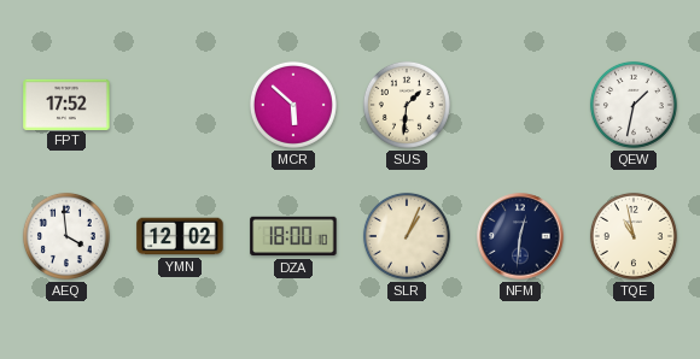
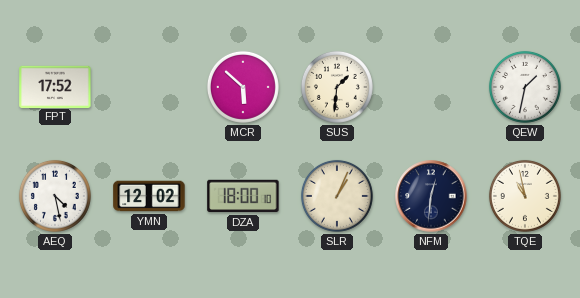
AEQ: 3:59 -> 4:28
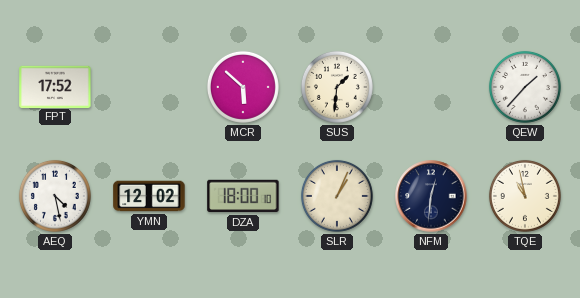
QEW: 1:32 -> 1:37
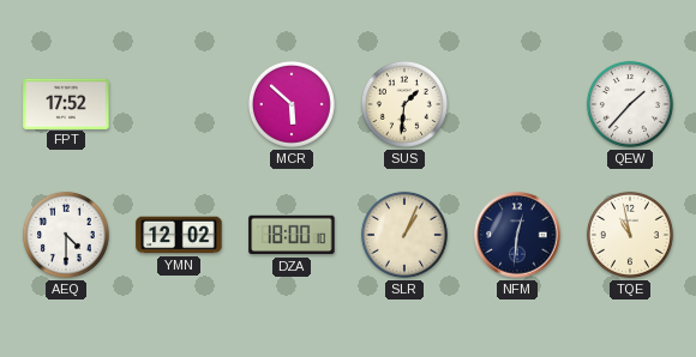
AEQ: 4:28 -> 4:30
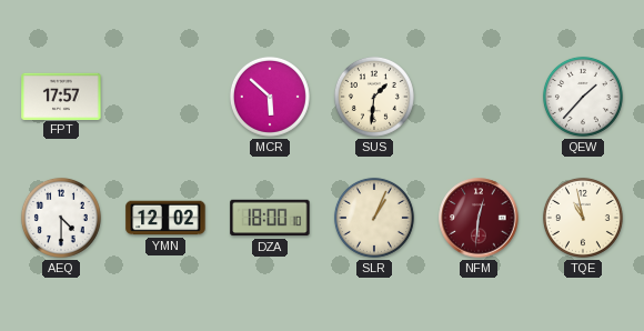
FPT: 17:52 -> 17:57
NFM dial: navy -> burgundy
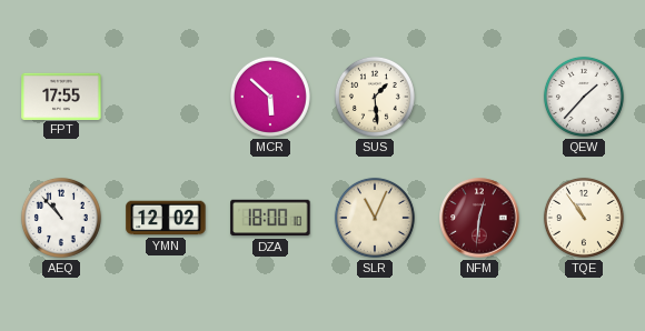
FPT: 17:57 -> 17:55
SUS: 1:31 -> 1:29
AEQ: 4:30 -> 10:53
SLR: 1:04 -> 11:04
TQE: 10:58 -> 10:54
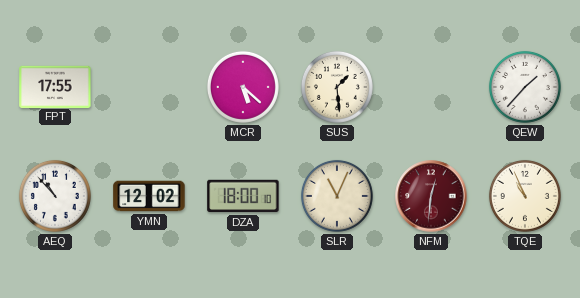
MCR: 5:52 -> 5:22
TQE: 10:54 -> 10:56
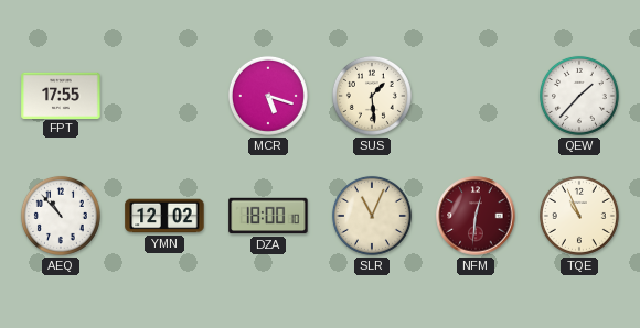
MCR: 5:22 -> 5:18
